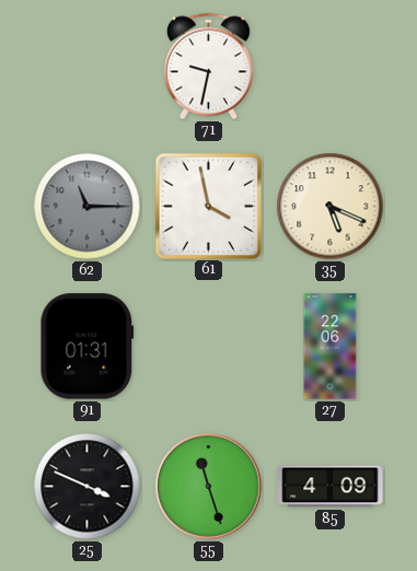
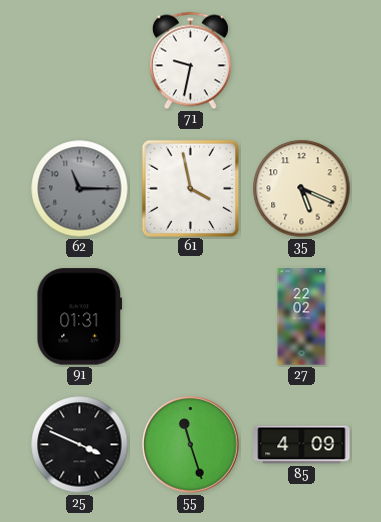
27: 22:06 -> 22:02
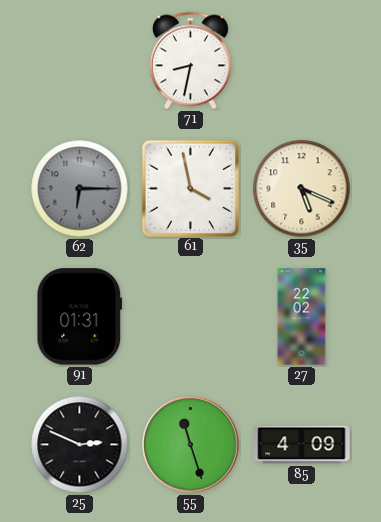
71: 9:32 -> 8:32
62: 11:15 -> 6:15
25: 3:49 -> 2:49
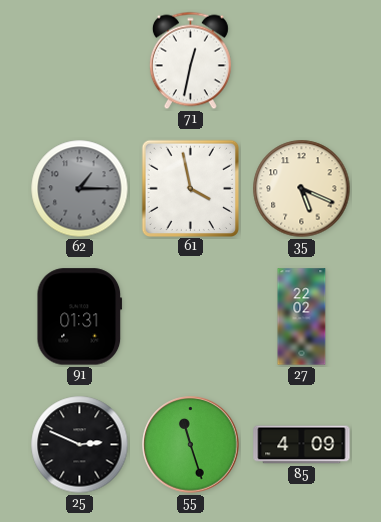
71: 8:32 -> 12:32
62: 6:15 -> 1:15
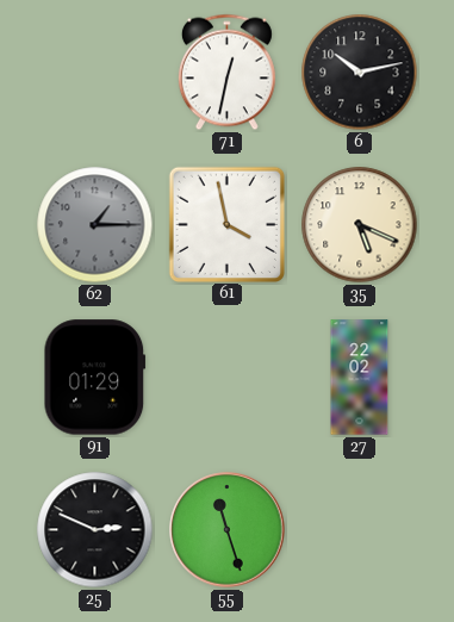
6: none -> 10:13
91: 01:31 -> 01:29
85: 4:09 -> none
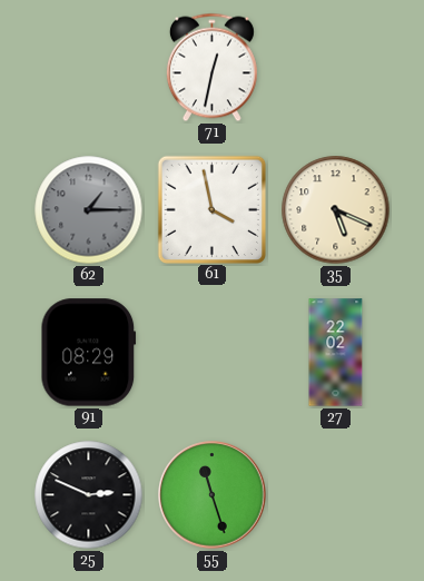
6: 10:13 -> none
91: 01:29 -> 08:29
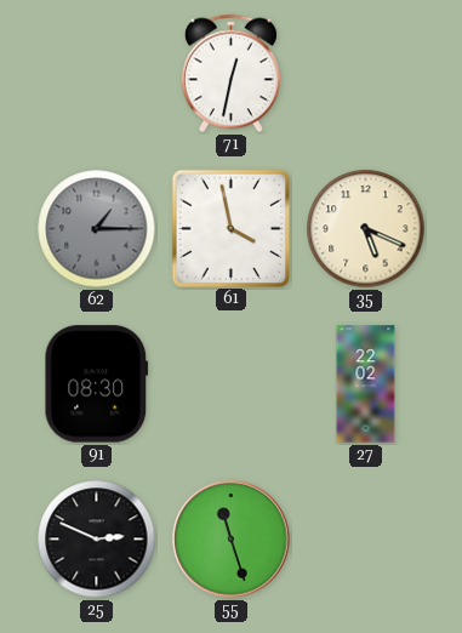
91: 08:29 -> 08:30
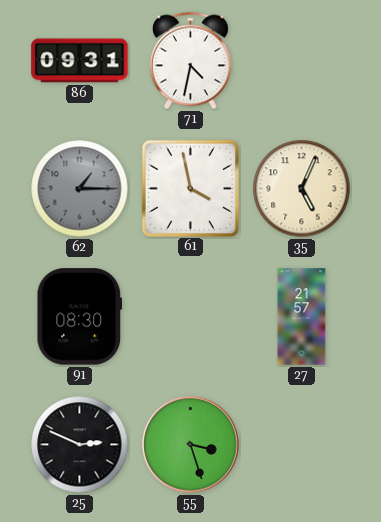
86: none -> 09:31
71: 12:32 -> 4:32
35: 5:19 -> 5:04
27: 22:02 -> 21:57
55: 11:27 -> 3:27
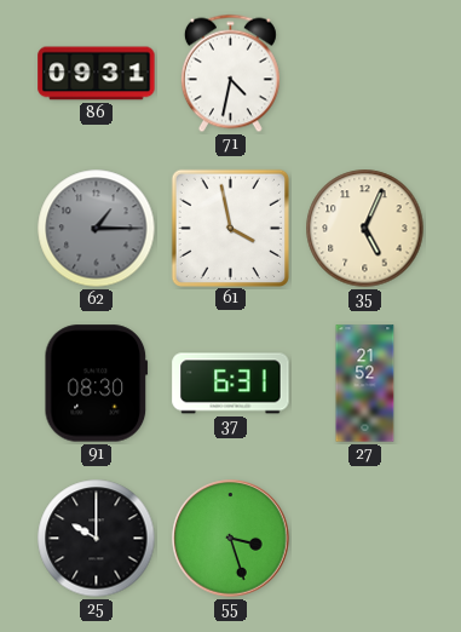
37: none -> 6:31
27: 21:57 -> 21:52
25: 2:49 -> 10:00
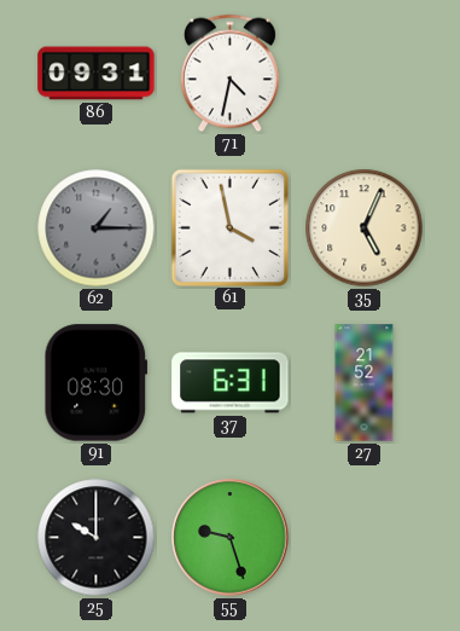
55: 3:27 -> 9:27
